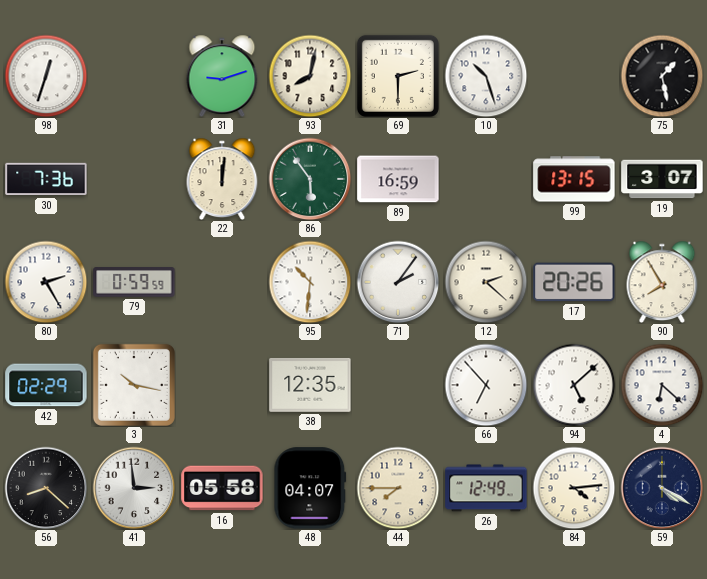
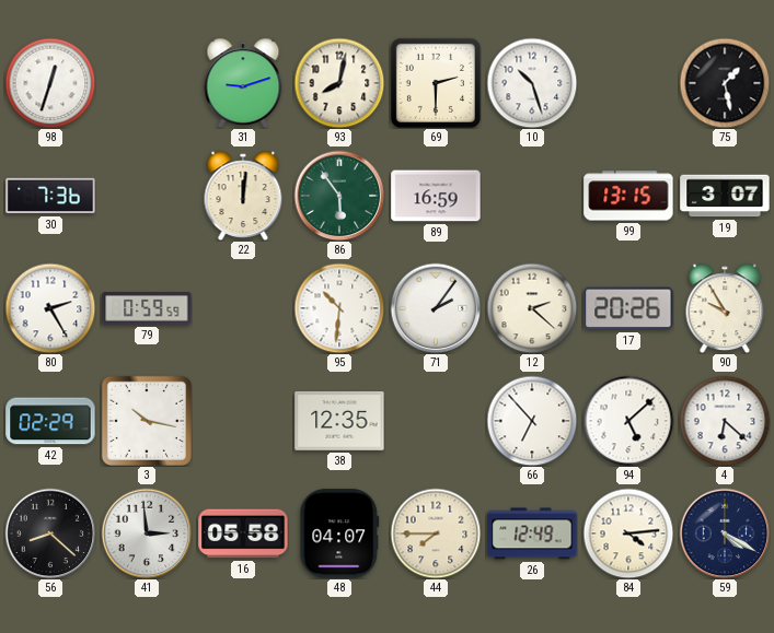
90: 7:55 -> 9:55
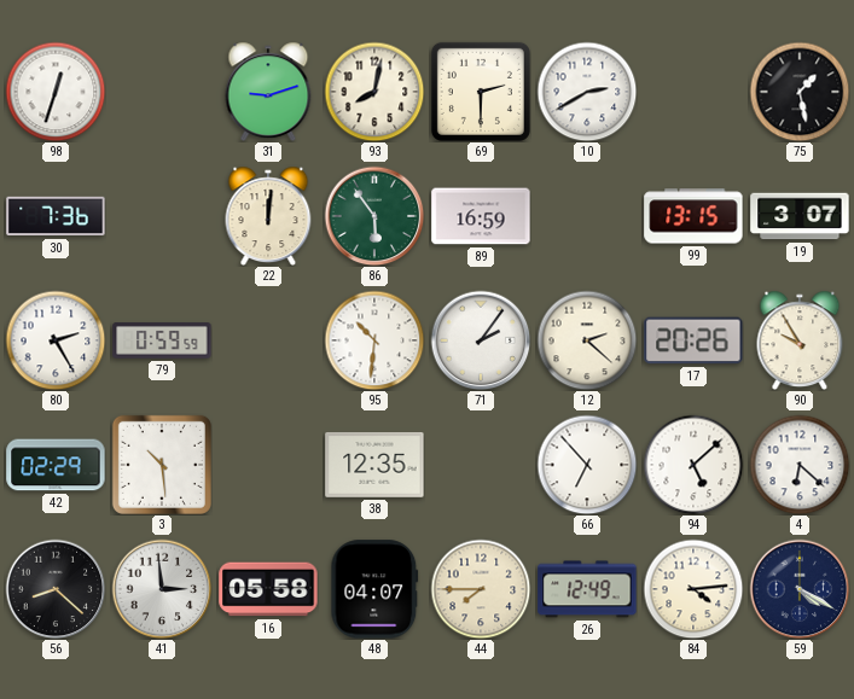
10: 10:27 -> 2:40
3: 10:17 -> 10:29
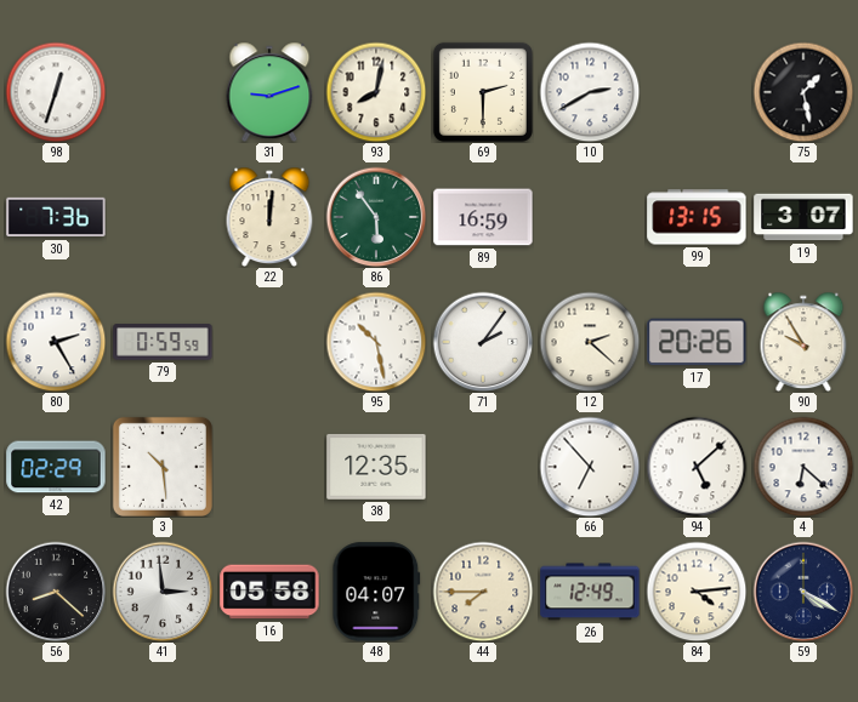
95: 10:31 -> 10:28
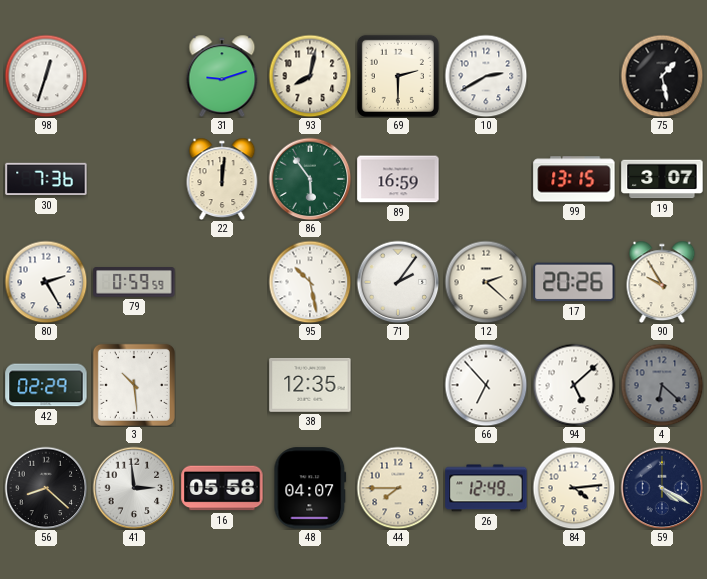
4 dial: white -> grey
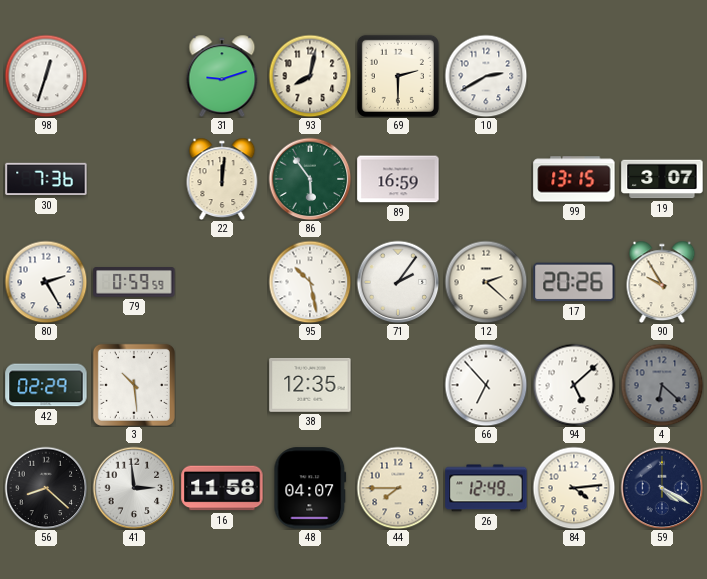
75: 1:28 -> none
16: 05:58 -> 11:58
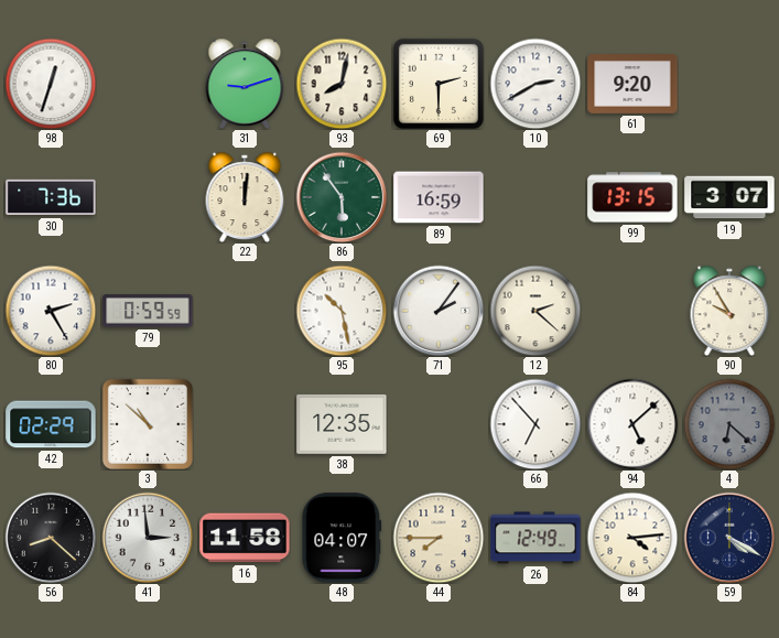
61: none -> 9:20
17: 20:26 -> none
3: 10:29 -> 10:52
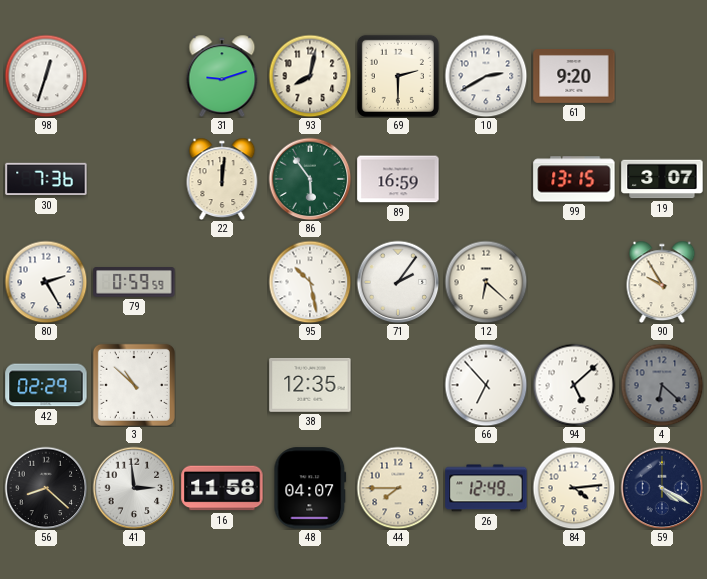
12: 2:22 -> 6:22
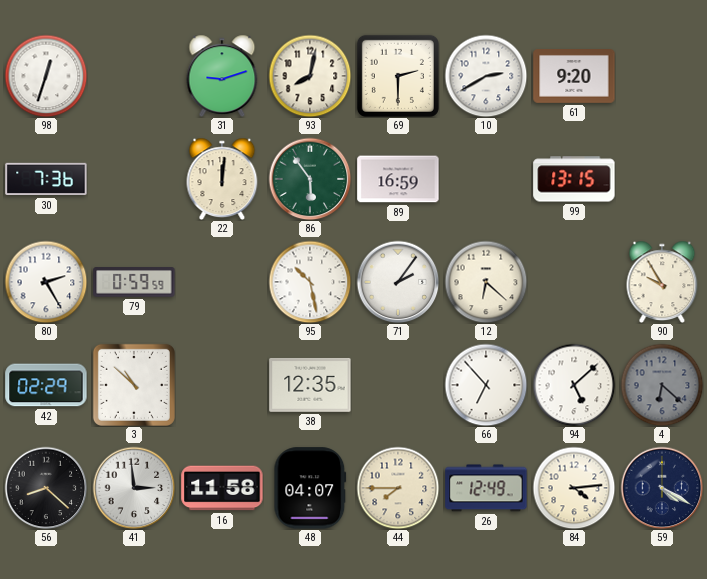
19: 3:07 -> none
